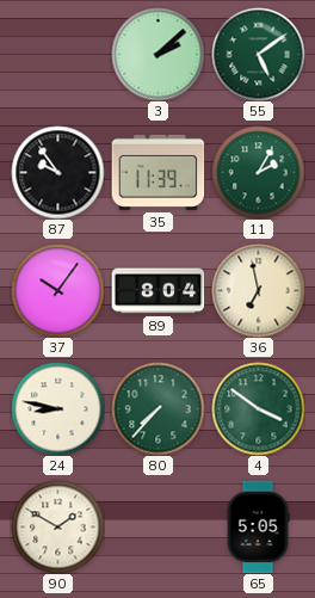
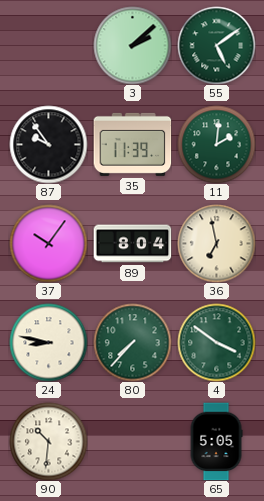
11: 2:05 -> 2:01
90: 1:50 -> 10:31
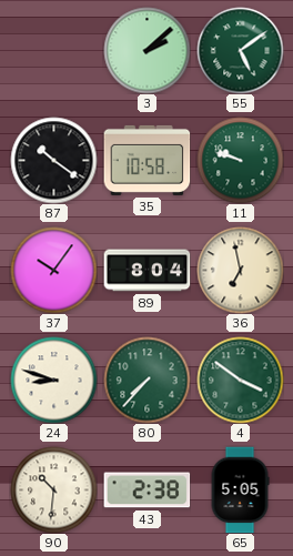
87: 9:54 -> 10:21
35: 11:39 -> 10:58
11: 2:01 -> 9:48
24: 8:47 -> 8:48
43: none -> 2:38
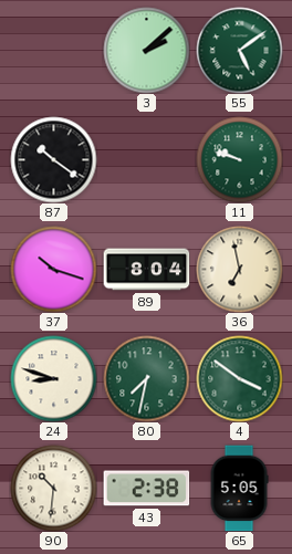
35: 10:58 -> none
37: 10:06 -> 10:18
80: 7:37 -> 7:32
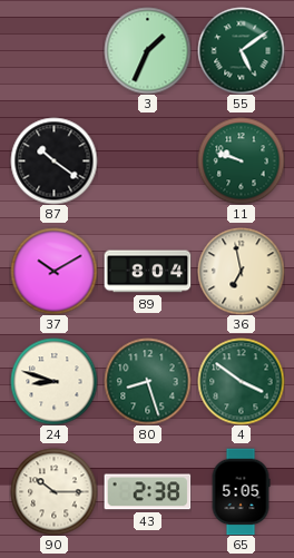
3: 2:08 -> 1:34
37: 10:18 -> 10:10
80: 7:32 -> 8:27
90: 10:31 -> 10:15
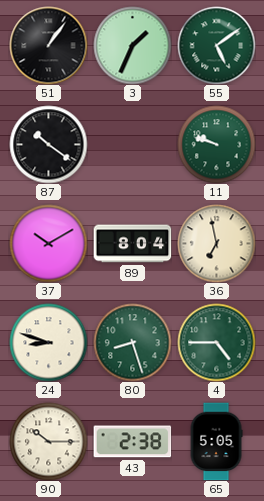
51: none -> 1:06
4: 3:51 -> 4:45
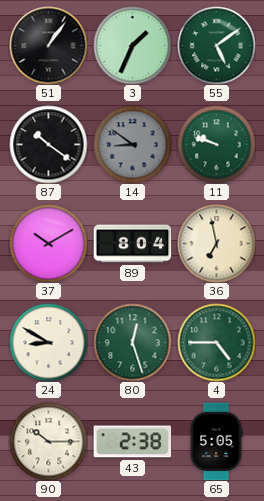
14: none -> 8:51
24: 8:48 -> 8:50
80: 8:27 -> 12:27
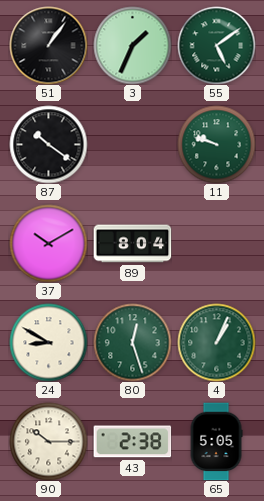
14: 8:51 -> none
36: 6:58 -> none
4: 4:45 -> 1:04
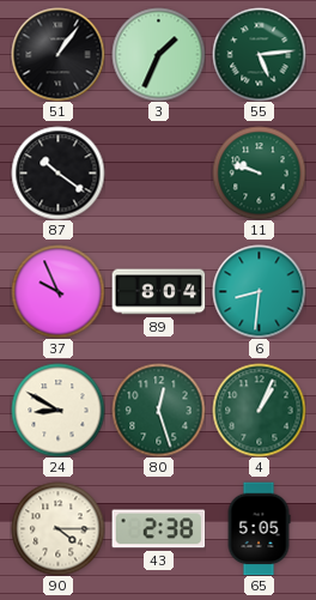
55: 5:09 -> 5:14
37: 10:10 -> 9:56
6: none -> 8:31
90: 10:15 -> 4:15
